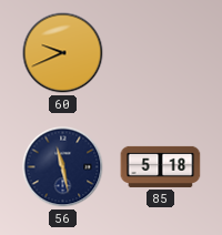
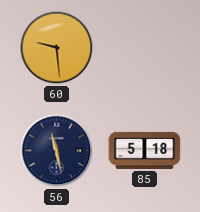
60: 9:41 -> 9:29
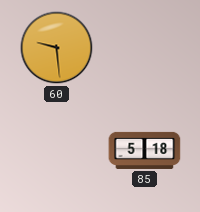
56: 11:28 -> none
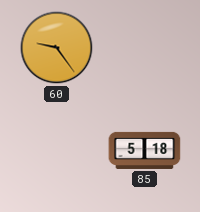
60: 9:29 -> 9:24
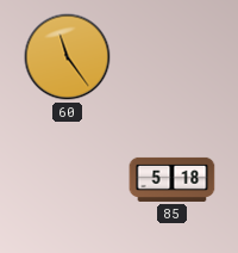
60: 9:24 -> 11:24
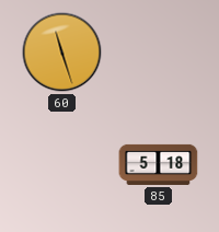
60: 11:24 -> 11:27
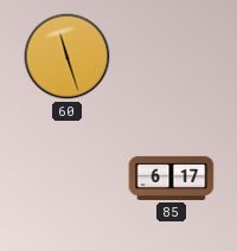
85: 5:18 -> 6:17
